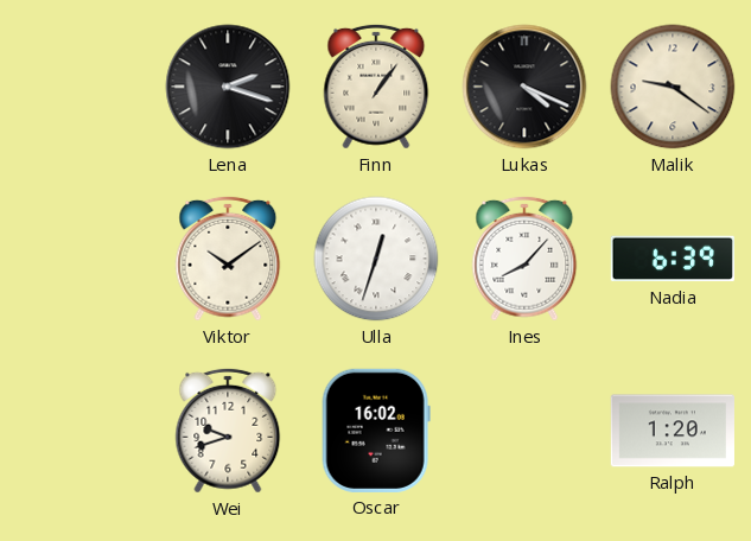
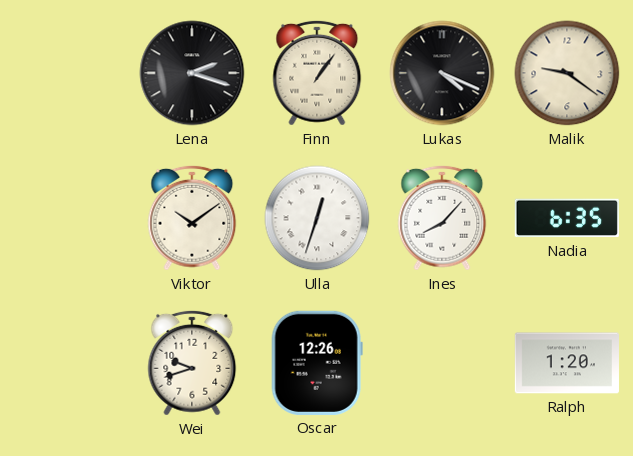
Nadia: 6:39 -> 6:35
Oscar: 16:02 -> 12:26
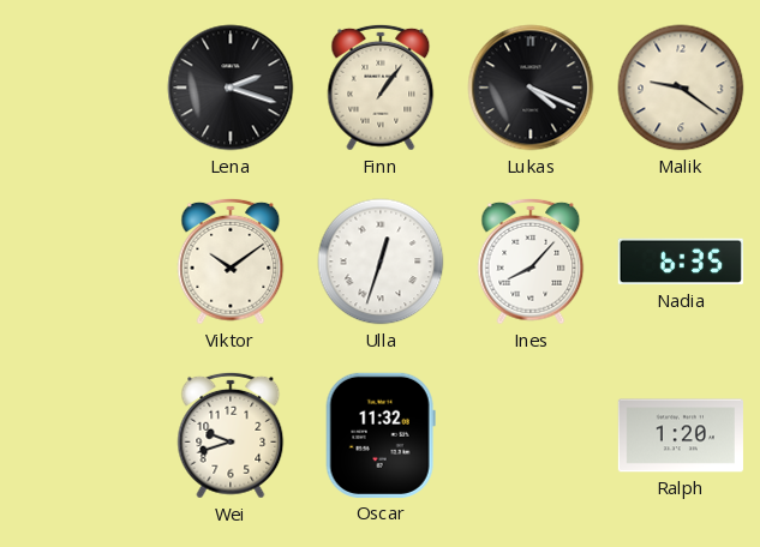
Oscar: 12:26 -> 11:32
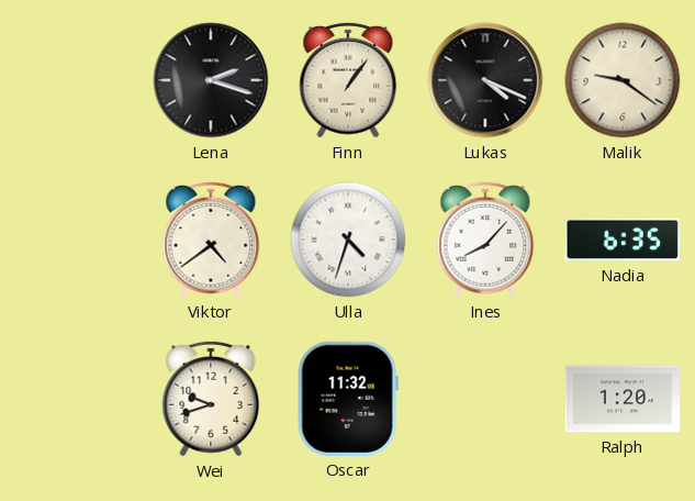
Viktor: 10:09 -> 4:39
Ulla: 12:33 -> 4:33
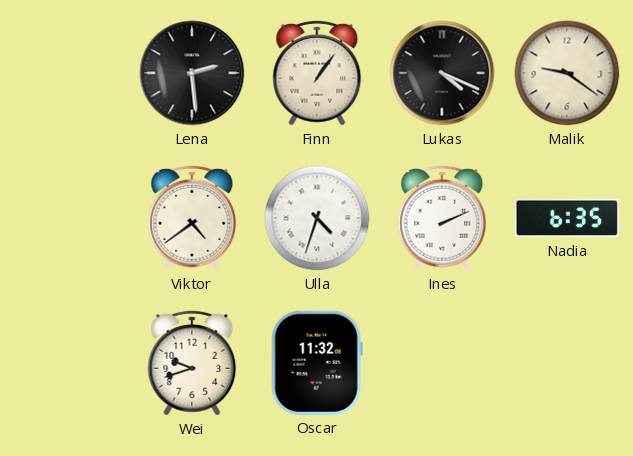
Lena: 2:18 -> 2:29
Ines: 8:07 -> 2:11
Ralph: 1:20 -> none
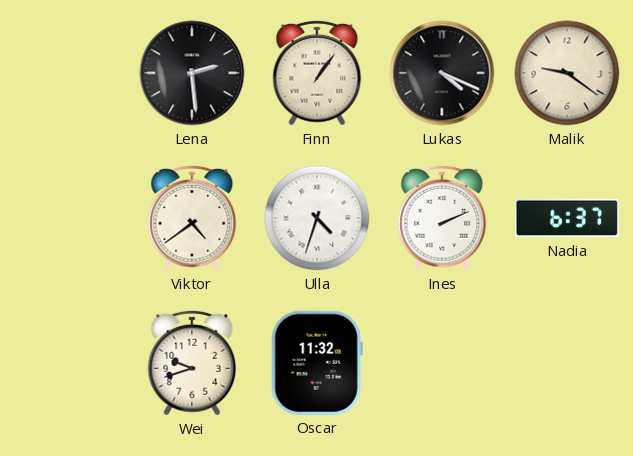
Nadia: 6:35 -> 6:37
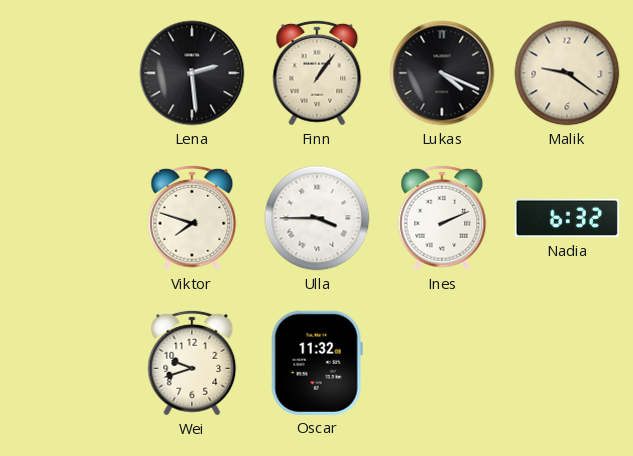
Viktor: 4:39 -> 7:48
Ulla: 4:33 -> 3:45
Nadia: 6:37 -> 6:32
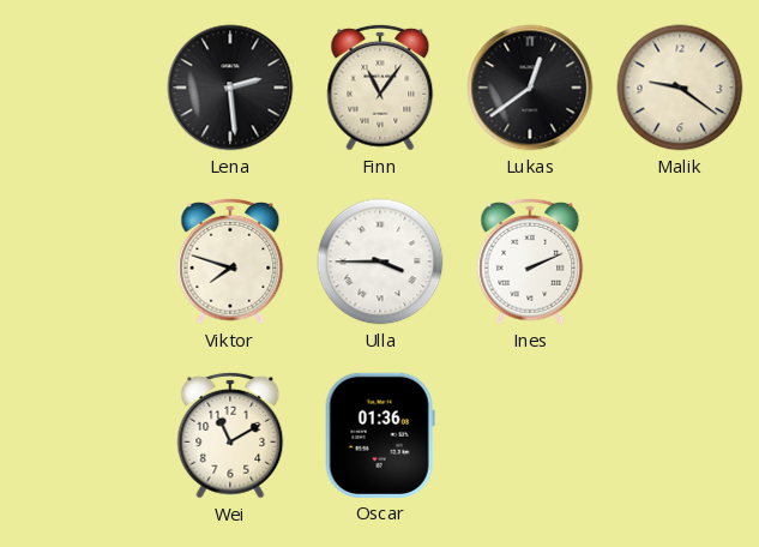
Finn: 1:06 -> 11:06
Lukas: 4:19 -> 12:39
Nadia: 6:32 -> none
Wei: 9:42 -> 11:10
Oscar: 11:32 -> 01:36
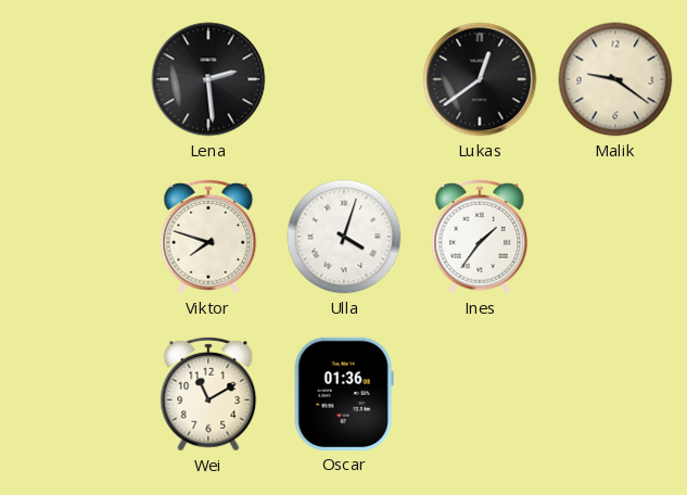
Finn: 11:06 -> none
Ulla: 3:45 -> 4:03
Ines: 2:11 -> 1:36
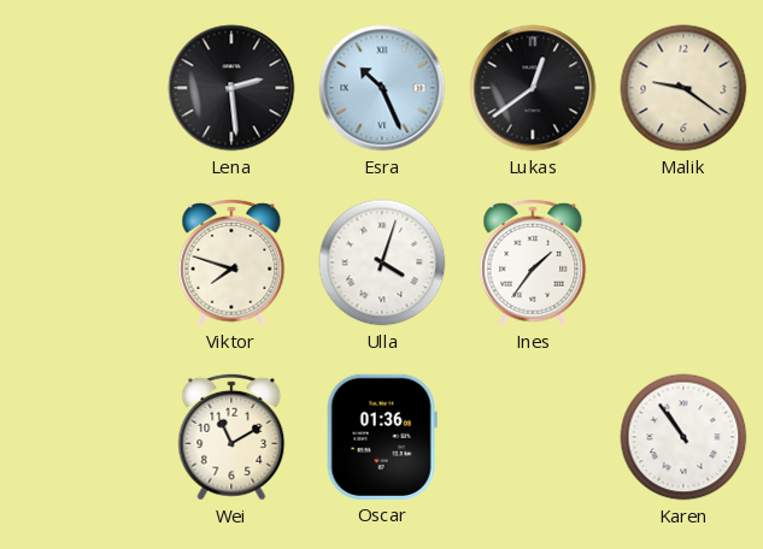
Esra: none -> 10:26
Karen: none -> 10:54
